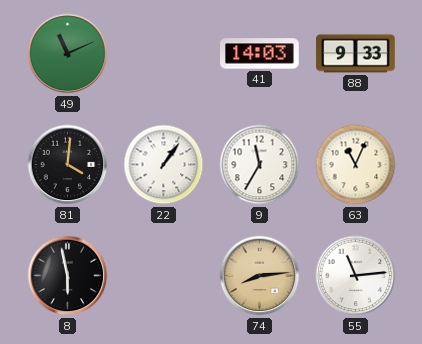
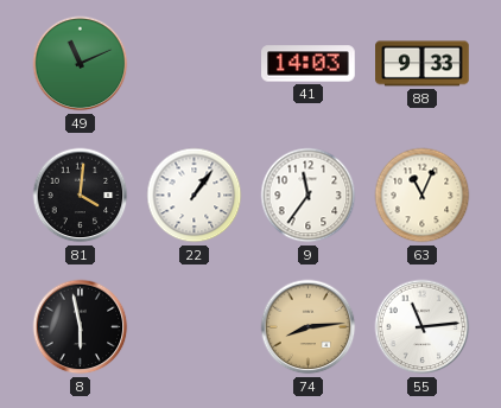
9: 11:35 -> 11:36
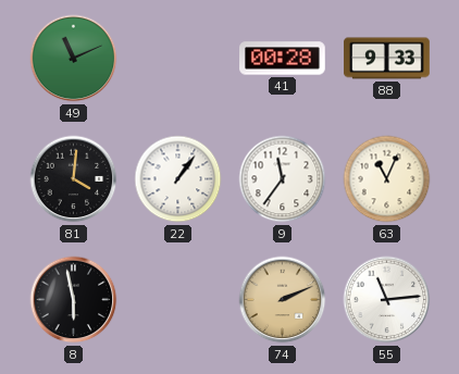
41: 14:03 -> 00:28
74: 8:14 -> 2:11
